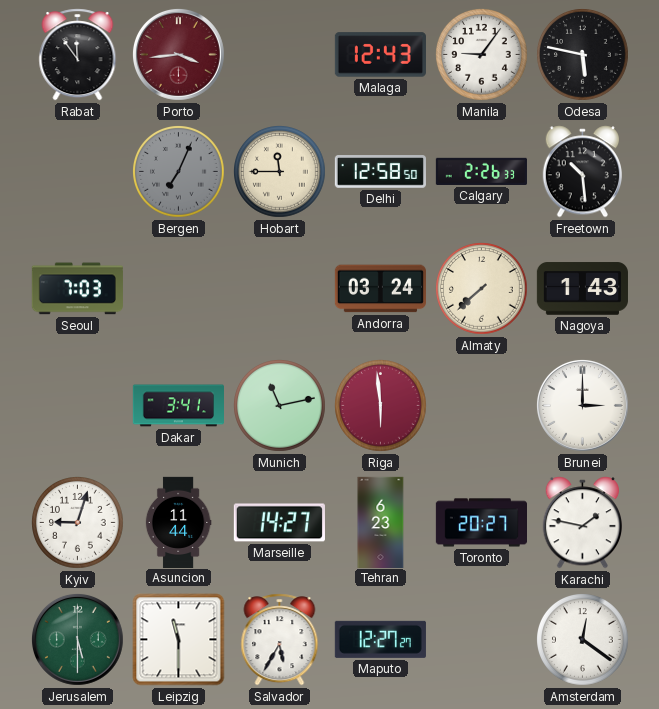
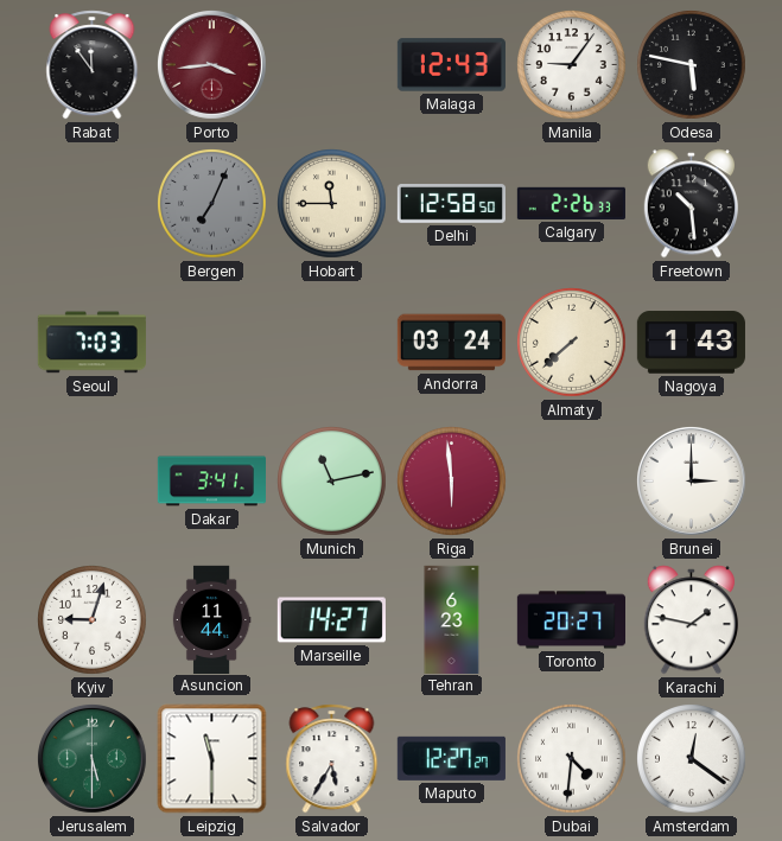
Dubai: none -> 4:31
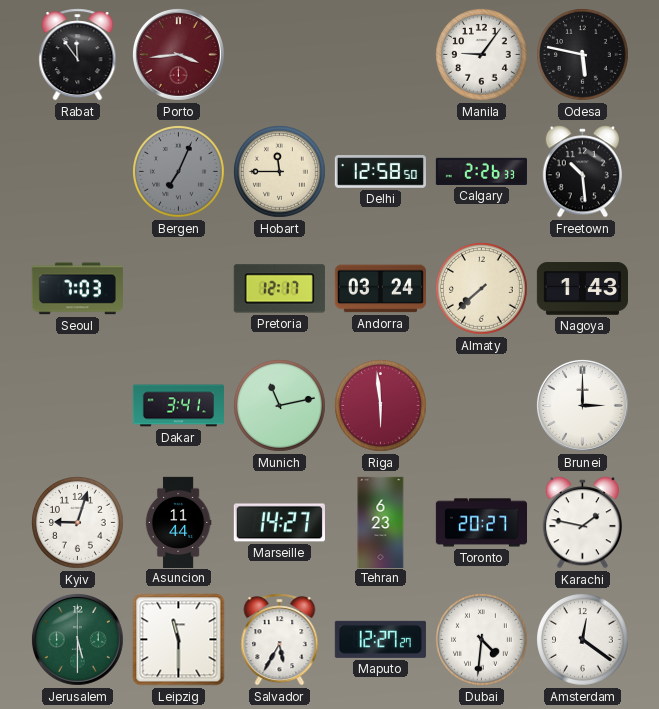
Malaga: 12:43 -> none
Pretoria: none -> 12:17
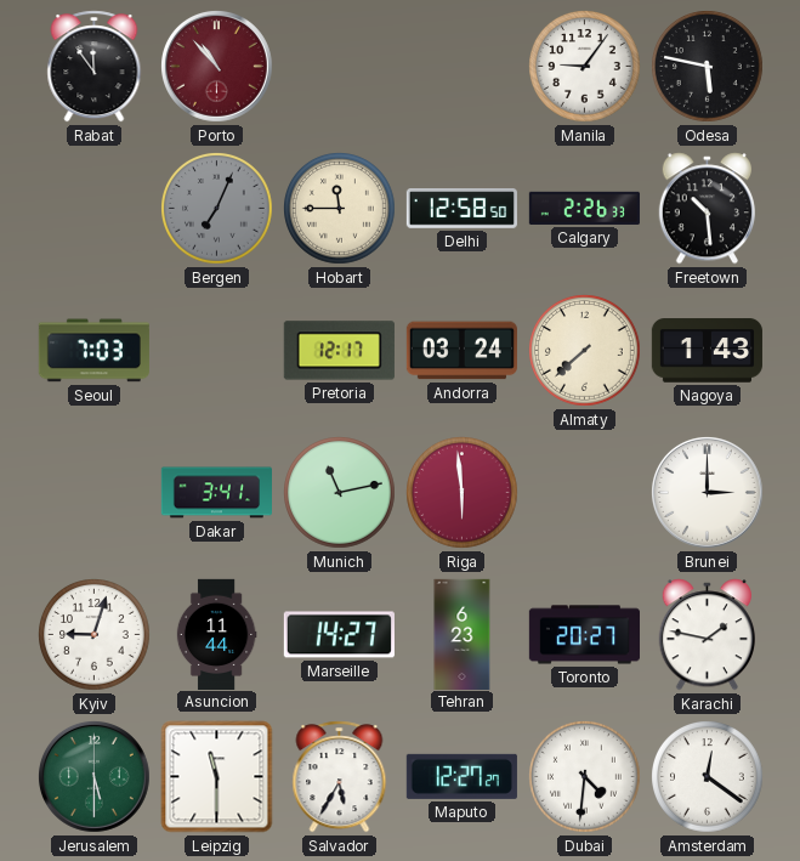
Porto: 3:44 -> 10:53
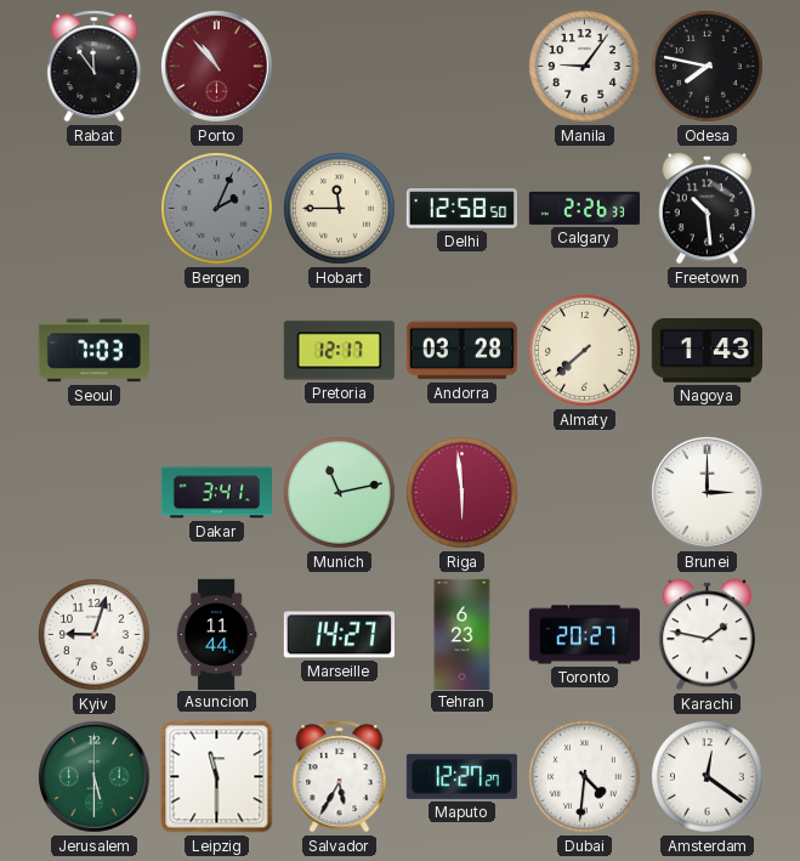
Odesa: 5:47 -> 7:47
Bergen: 7:04 -> 2:04
Andorra: 03:24 -> 03:28
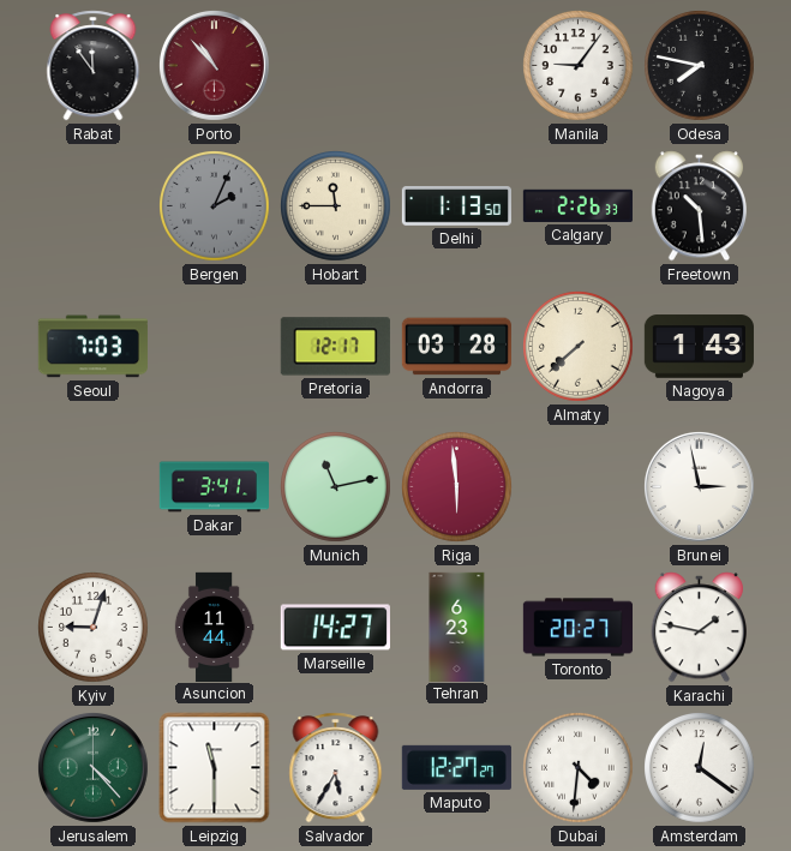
Delhi: 12:58 -> 1:13
Brunei: 3:00 -> 2:58
Jerusalem: 5:30 -> 4:23
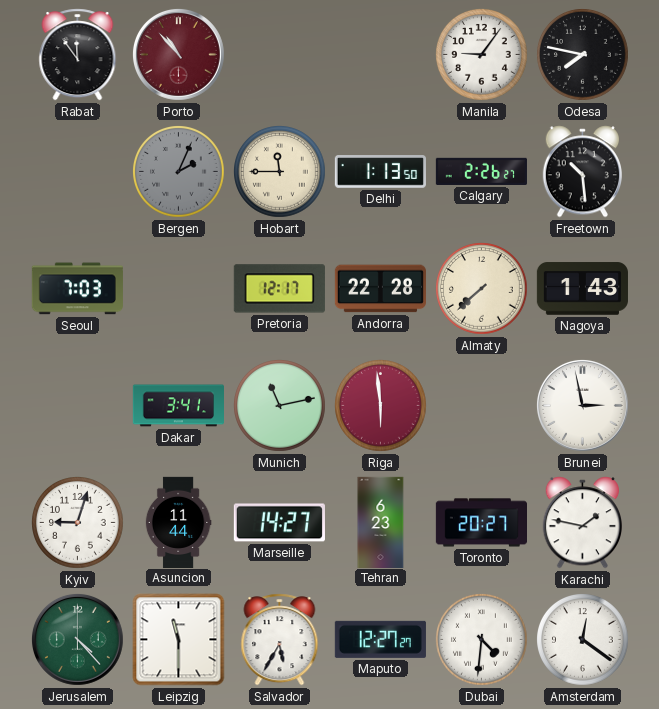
Calgary: 2:26:33 -> 2:26:27
Andorra: 03:28 -> 22:28
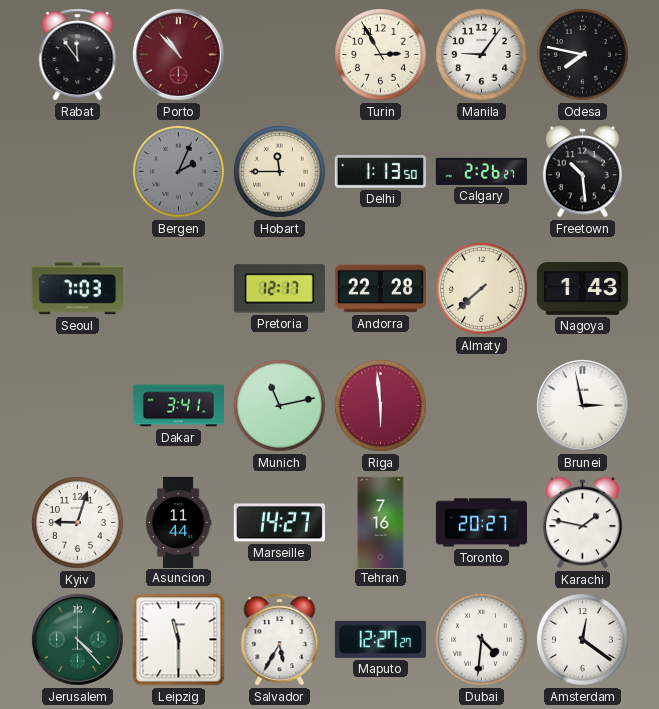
Turin: none -> 2:55
Tehran: 6:23 -> 7:16
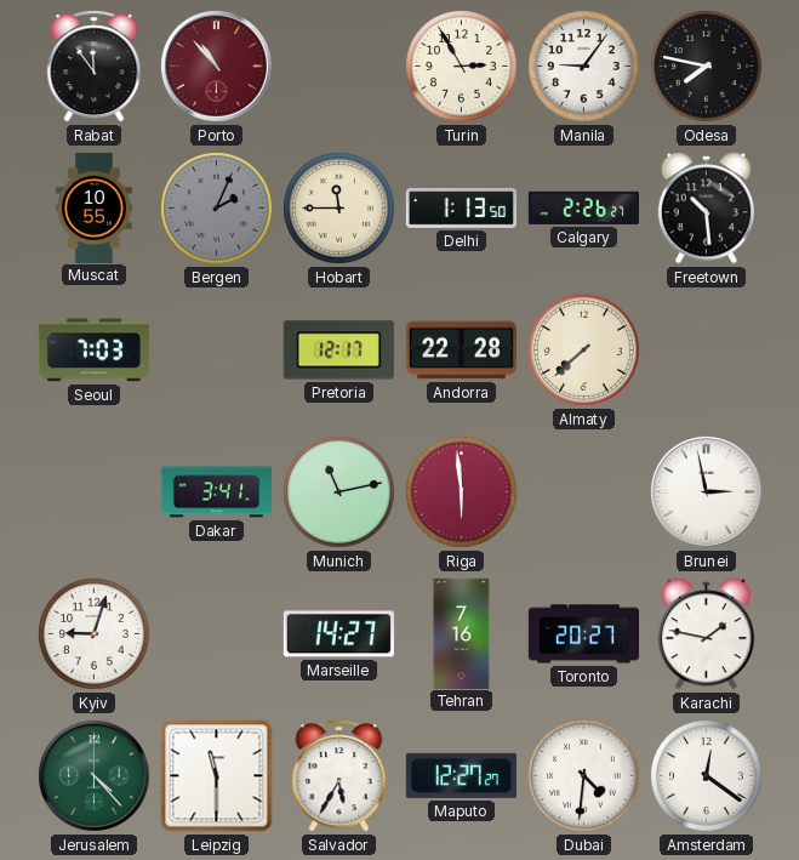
Muscat: none -> 10:55
Nagoya: 1:43 -> none
Asuncion: 11:44 -> none
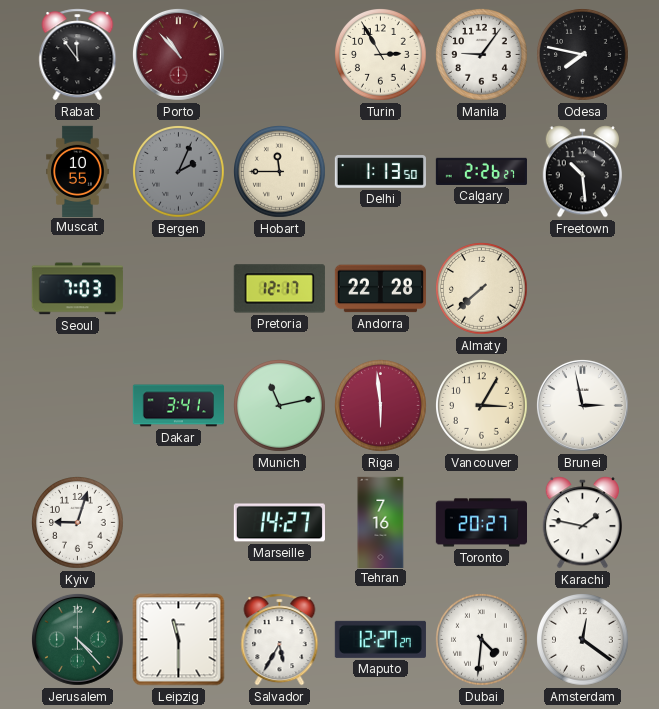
Vancouver: none -> 3:05
